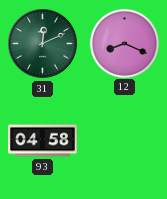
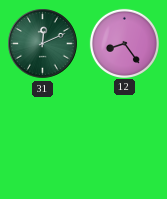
12: 8:19 -> 8:24
93: 04:58 -> none
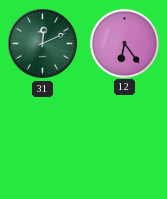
12: 8:24 -> 6:24
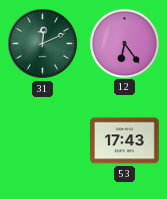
53: none -> 17:43
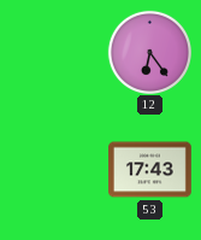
31: 12:11 -> none
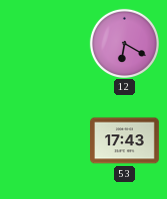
12: 6:24 -> 6:20
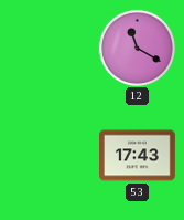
12: 6:20 -> 11:20
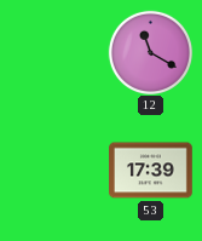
53: 17:43 -> 17:39
